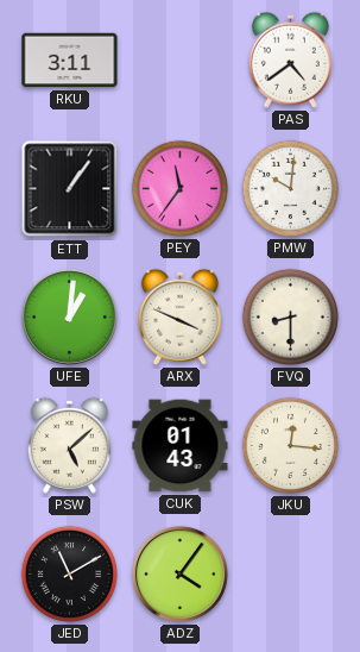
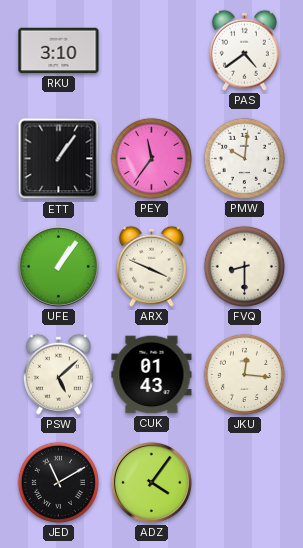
RKU: 3:11 -> 3:10
UFE: 1:01 -> 1:06
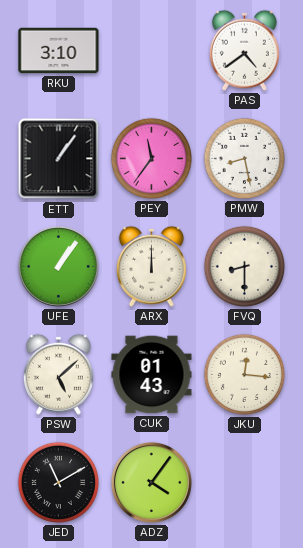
PMW: 10:01 -> 8:28
ARX: 3:49 -> 12:00
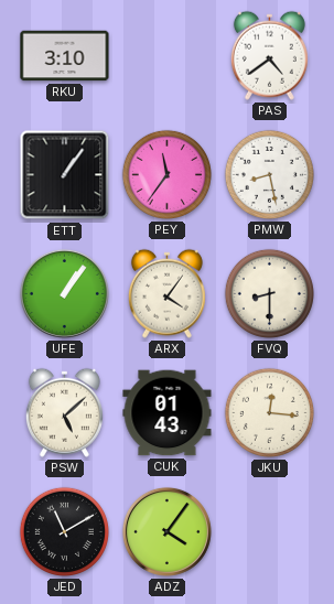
ARX: 12:00 -> 4:06
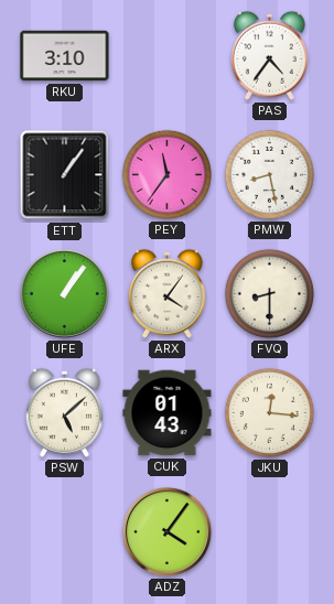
PAS: 4:39 -> 4:36
JED: 11:10 -> none
